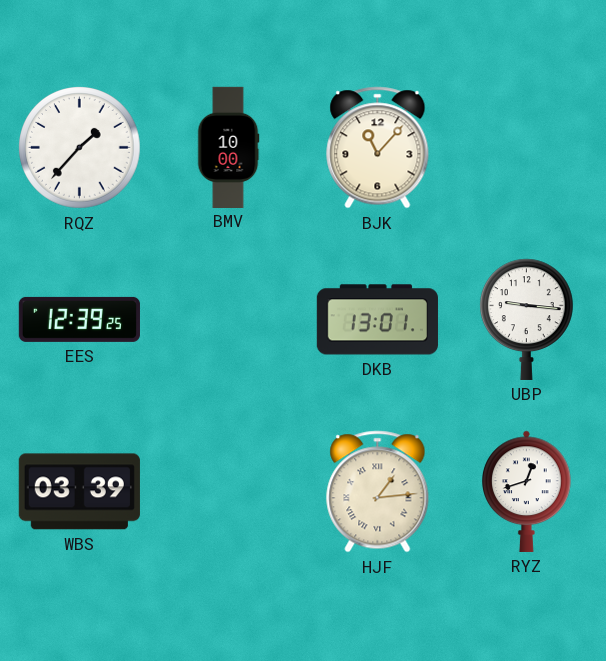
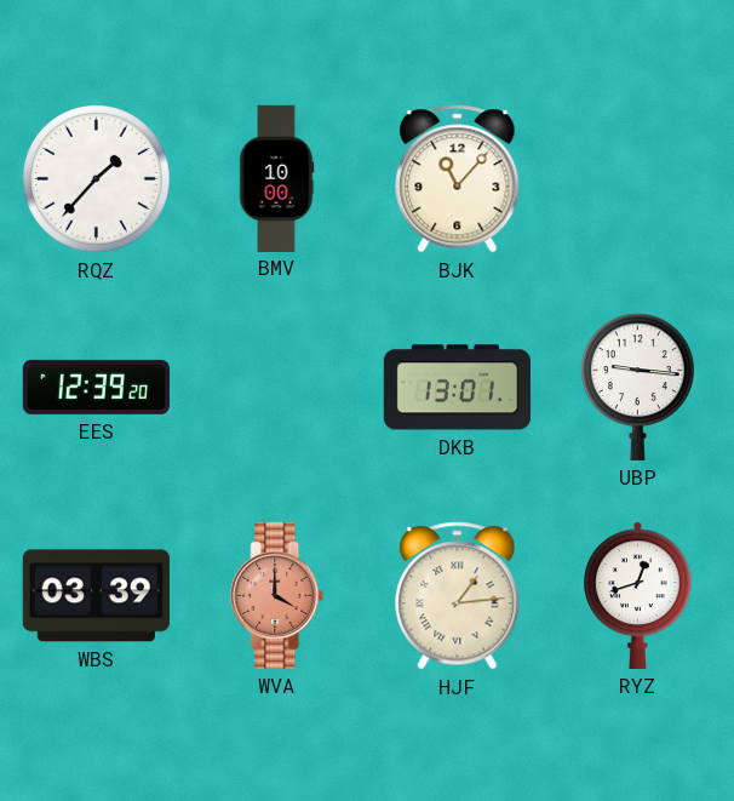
EES: 12:39:25 -> 12:39:20
WVA: none -> 4:00
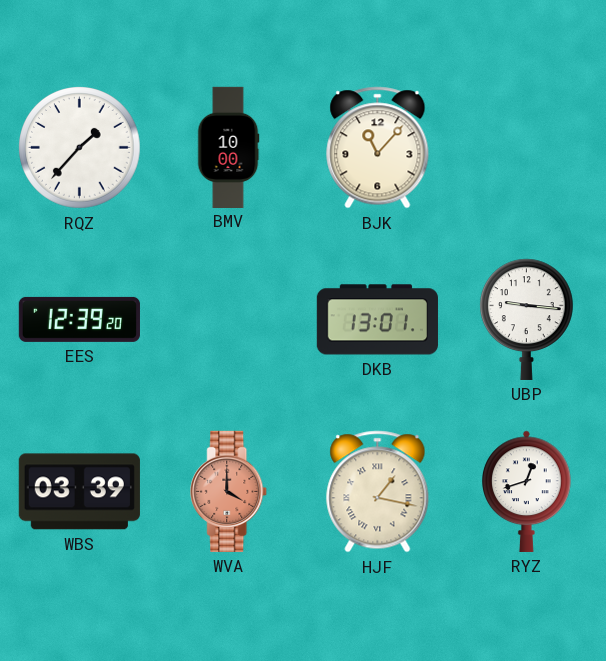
HJF: 1:14 -> 1:17
